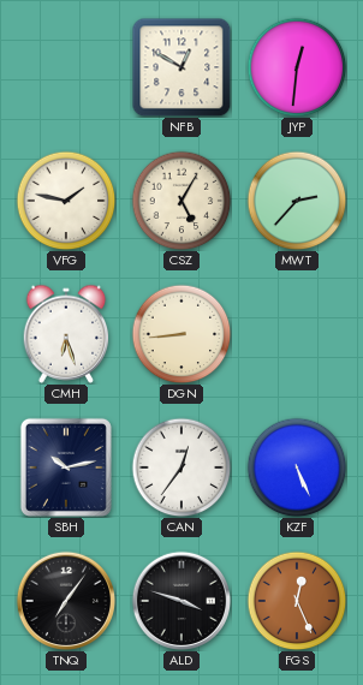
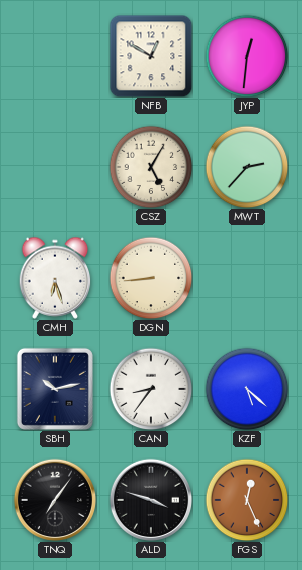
VFG: 1:47 -> none
CAN: 12:36 -> 8:36
KZF: 5:26 -> 5:22
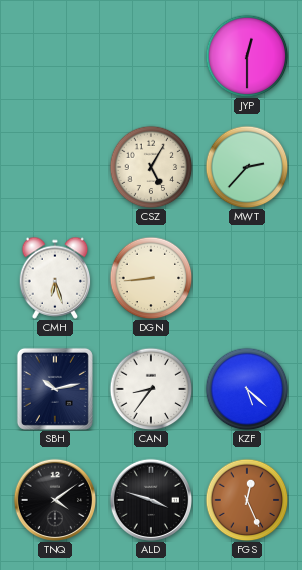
NFB: 12:50 -> none
JYP: 12:31 -> 12:30
TNQ: 7:06 -> 4:09
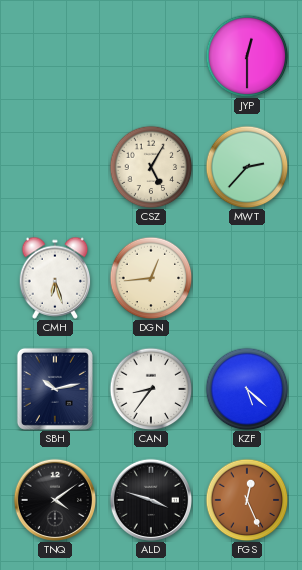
DGN: 8:44 -> 12:44
